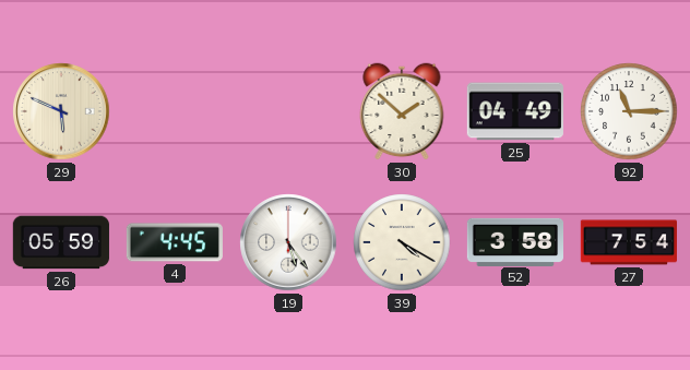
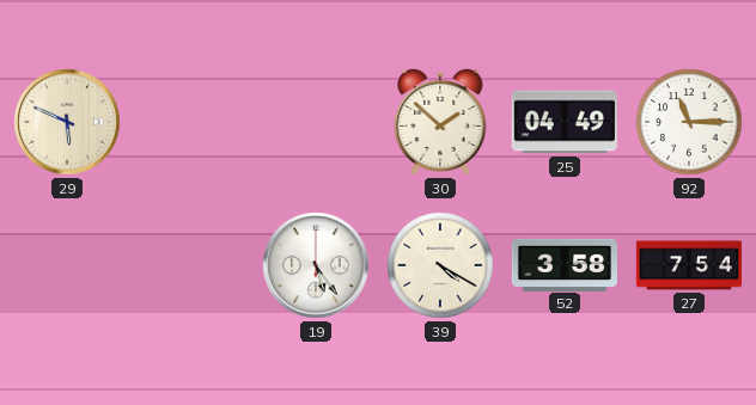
26: 05:59 -> none
4: 4:45 -> none
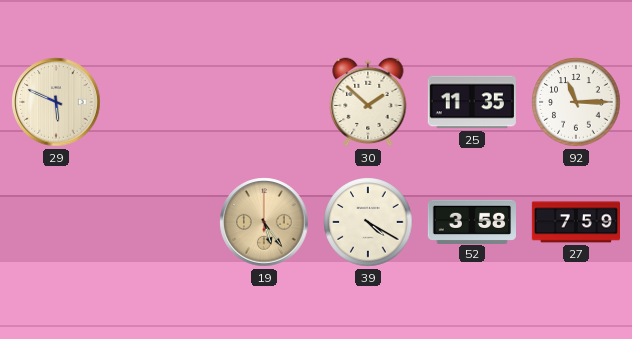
25: 04:49 -> 11:35
19 dial: white -> champagne
27: 7:54 -> 7:59
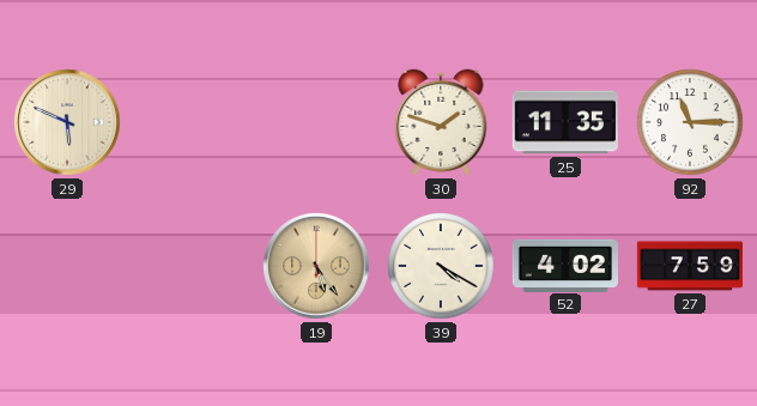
30: 1:52 -> 1:48
52: 3:58 -> 4:02
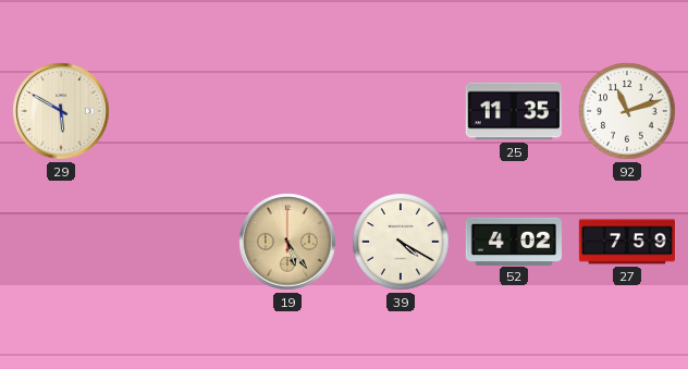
29: 5:49 -> 5:50
30: 1:48 -> none
92: 11:15 -> 11:12
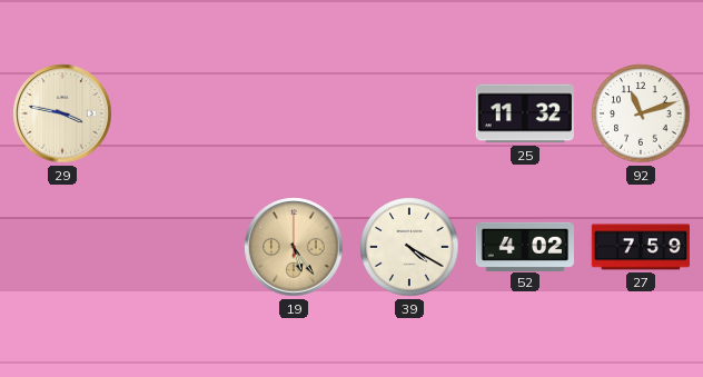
29: 5:50 -> 3:47
25: 11:35 -> 11:32
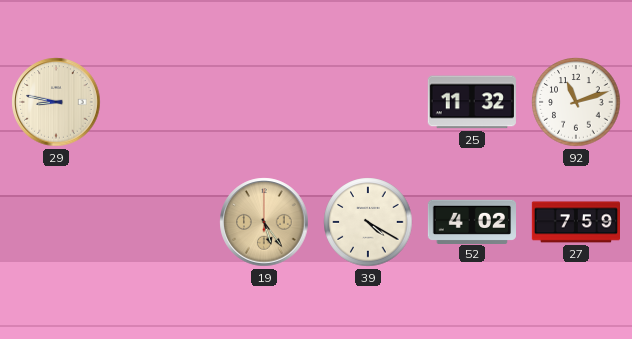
29: 3:47 -> 8:47
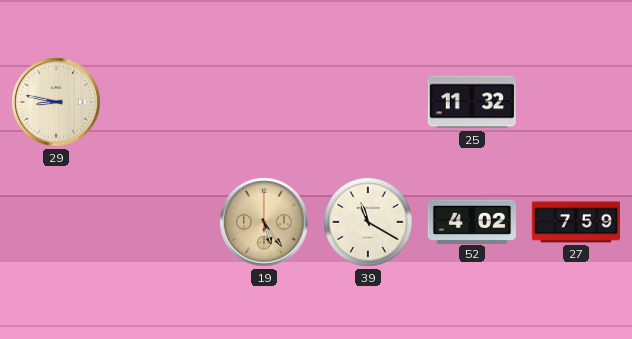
92: 11:12 -> none
39: 4:20 -> 11:20
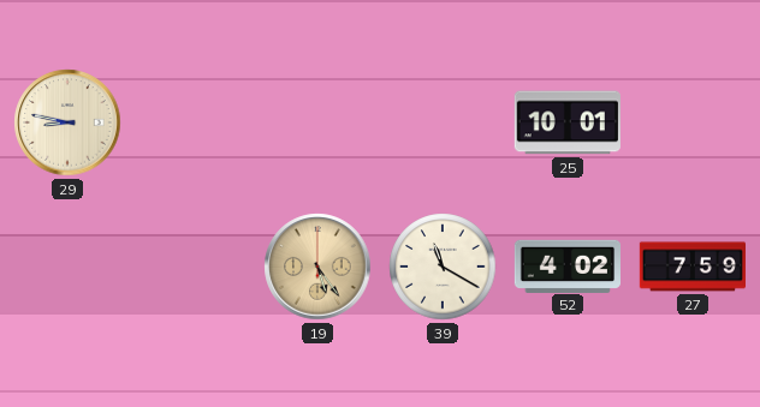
25: 11:32 -> 10:01
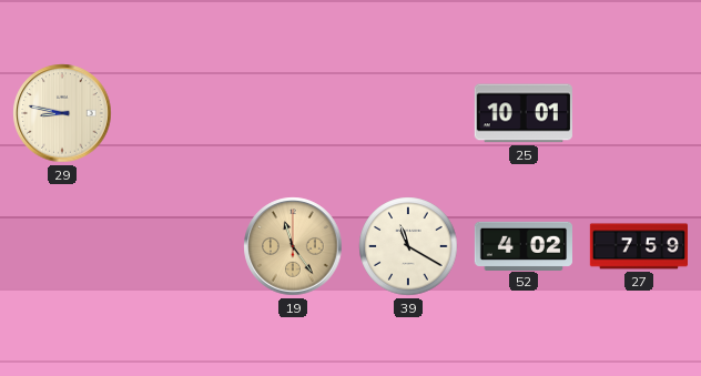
19: 5:24 -> 11:24
